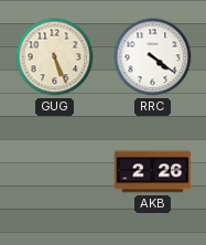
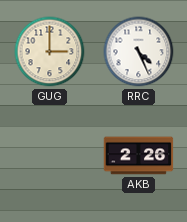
GUG: 5:26 -> 3:00
RRC: 4:21 -> 4:26
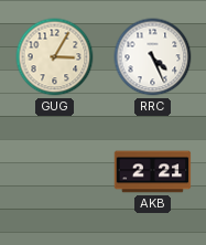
GUG: 3:00 -> 3:05
AKB: 2:26 -> 2:21
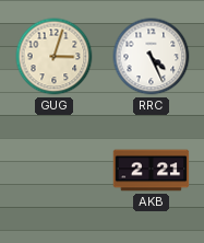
GUG: 3:05 -> 3:03
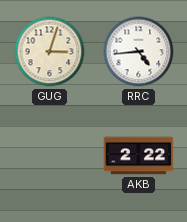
RRC: 4:26 -> 4:44
AKB: 2:21 -> 2:22
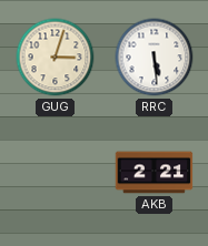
RRC: 4:44 -> 5:29
AKB: 2:22 -> 2:21
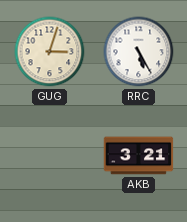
RRC: 5:29 -> 5:25
AKB: 2:21 -> 3:21
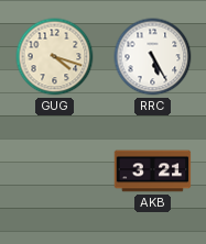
GUG: 3:03 -> 4:18
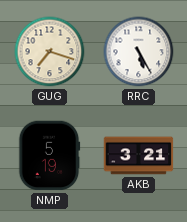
GUG: 4:18 -> 7:18
NMP: none -> 5:19
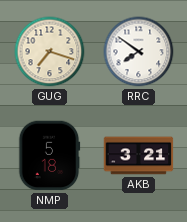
RRC: 5:25 -> 7:51
NMP: 5:19 -> 5:18
